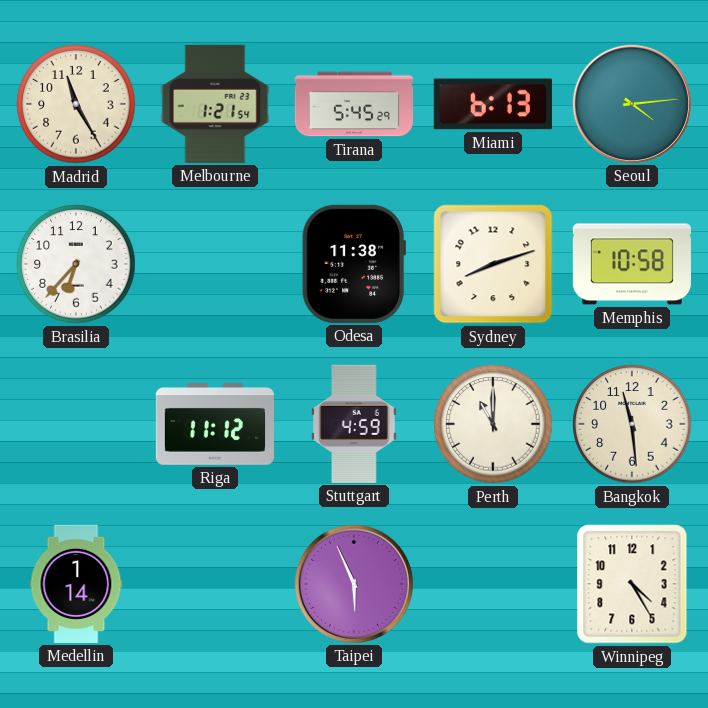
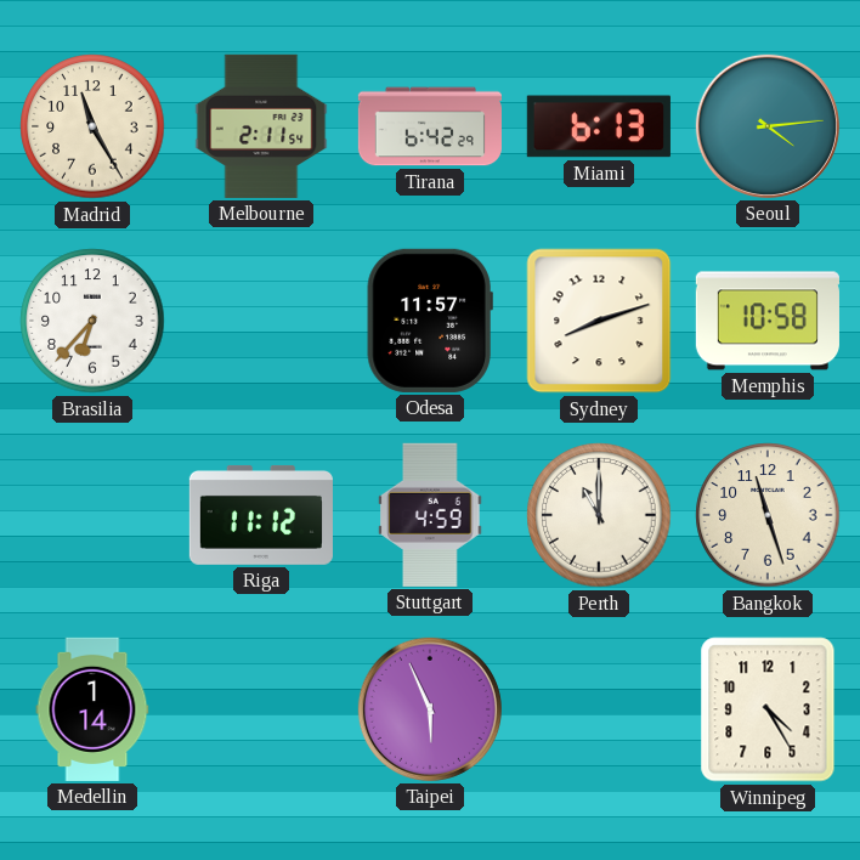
Melbourne: 1:21 -> 2:11
Tirana: 5:45 -> 6:42
Odesa: 11:38 -> 11:57
Bangkok: 11:29 -> 11:27
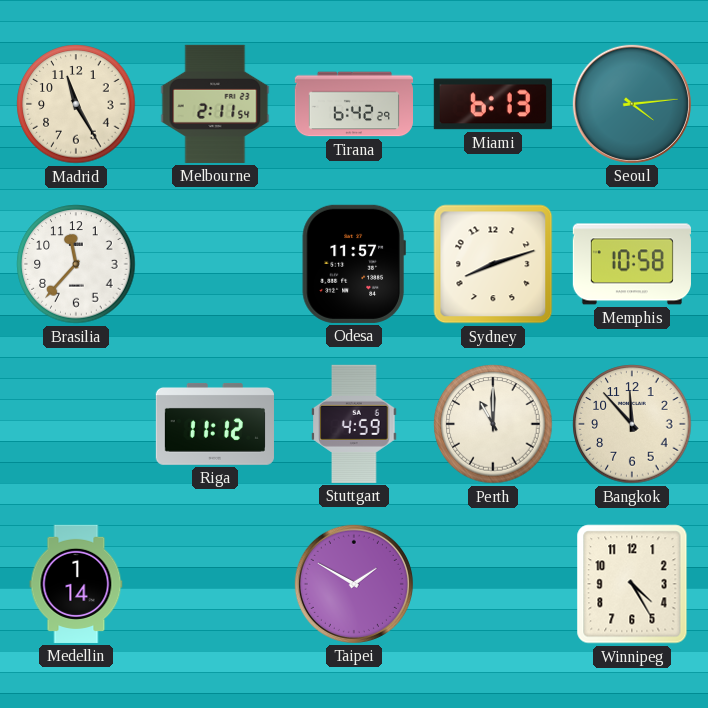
Brasilia: 6:37 -> 11:37
Bangkok: 11:27 -> 11:53
Taipei: 5:56 -> 1:50
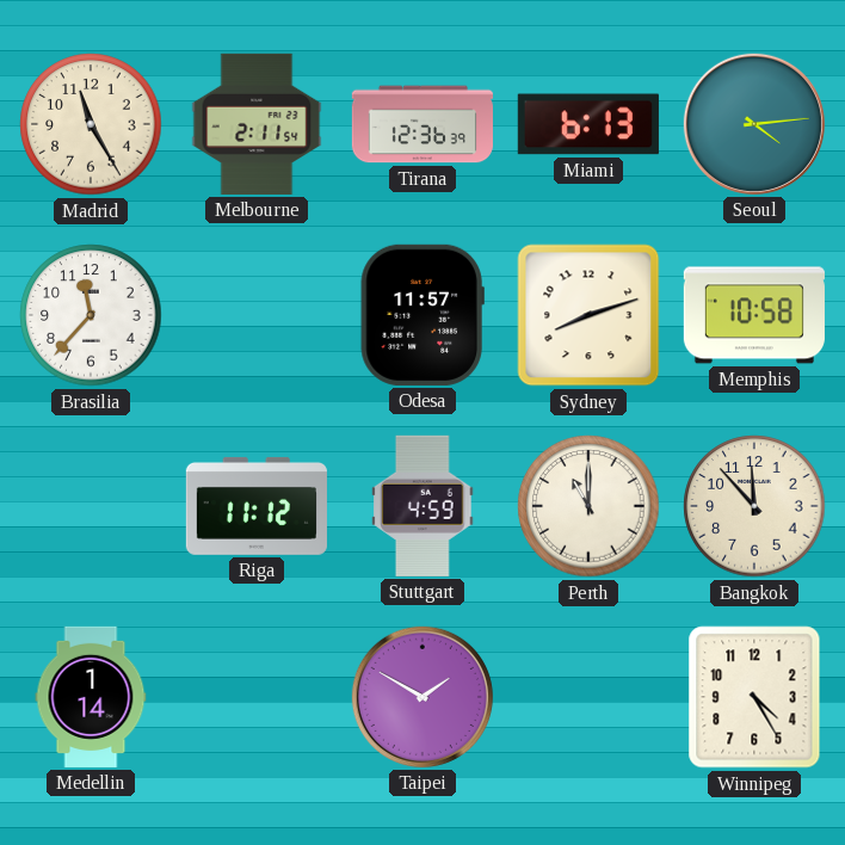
Tirana: 6:42 -> 12:36
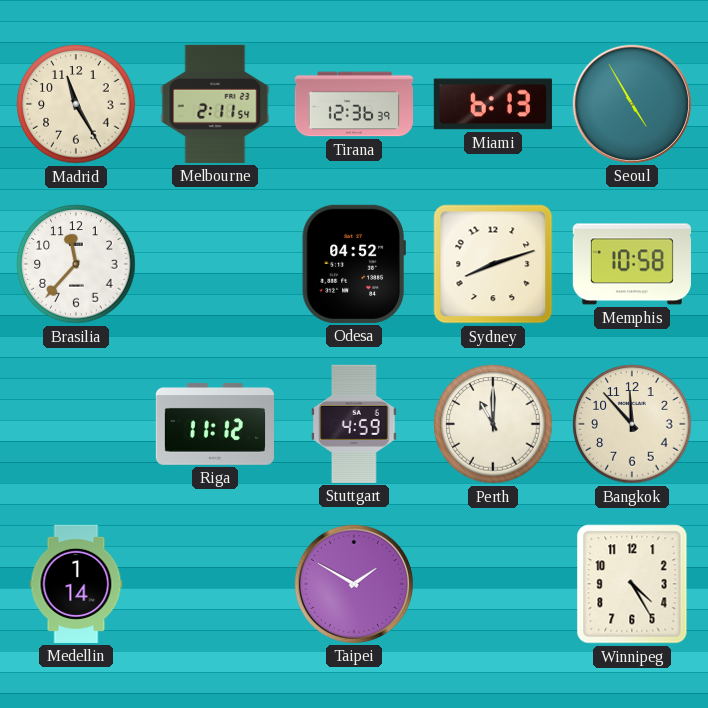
Seoul: 4:14 -> 4:55
Odesa: 11:57 -> 04:52
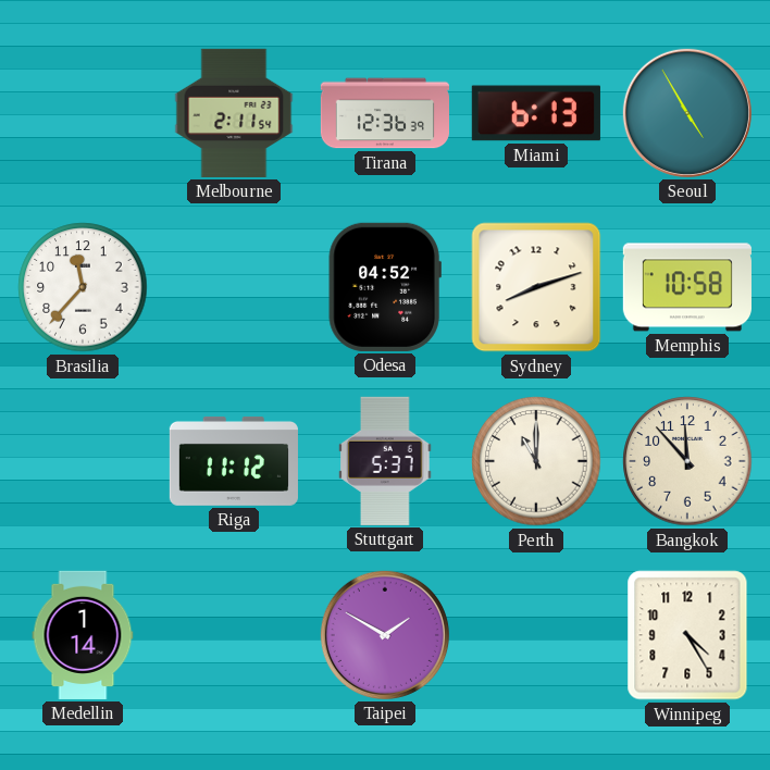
Madrid: 11:25 -> none
Stuttgart: 4:59 -> 5:37
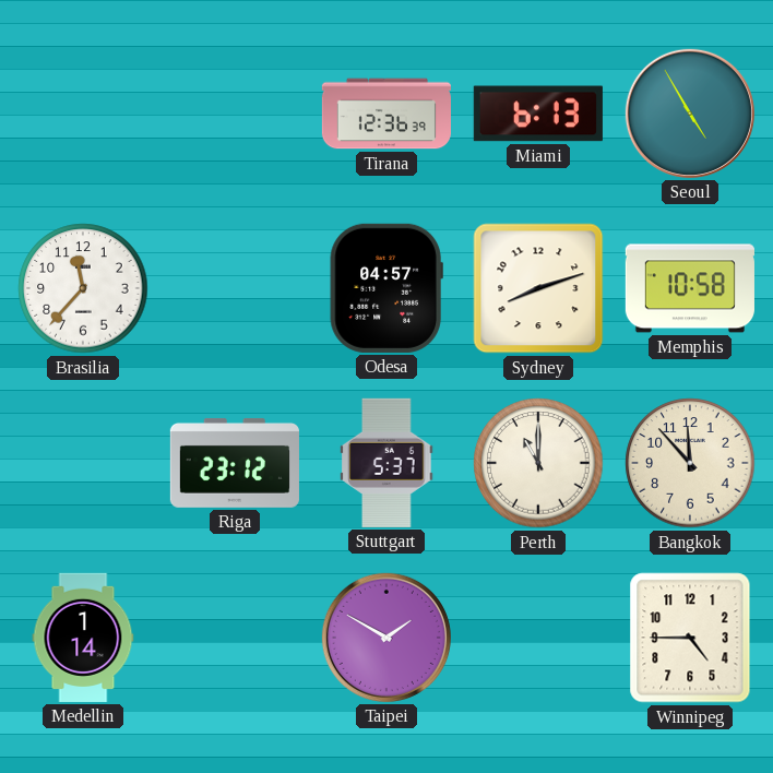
Melbourne: 2:11 -> none
Odesa: 04:52 -> 04:57
Riga: 11:12 -> 23:12
Winnipeg: 4:25 -> 4:45
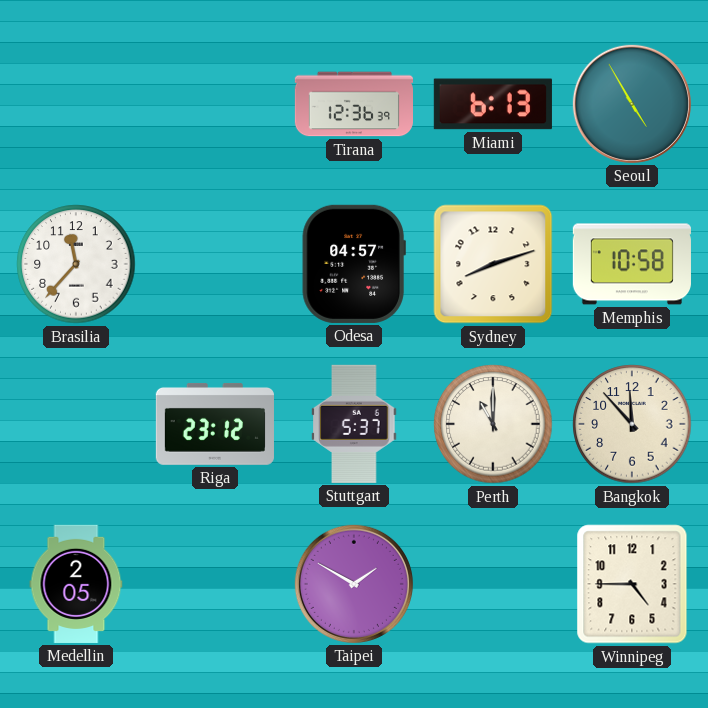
Medellin: 1:14 -> 2:05
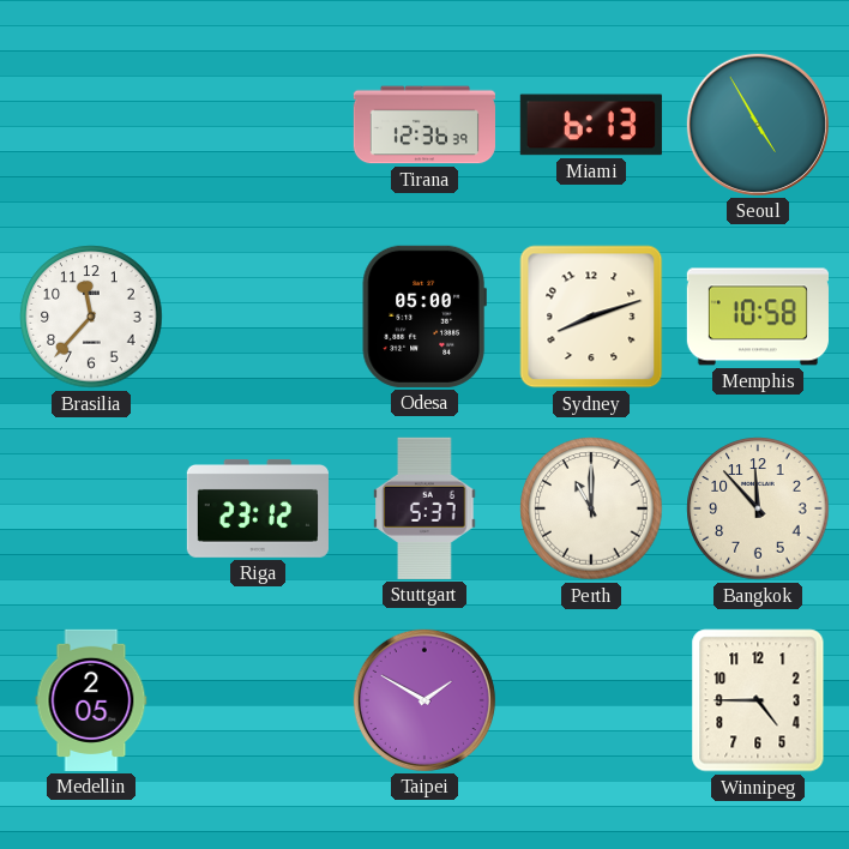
Odesa: 04:57 -> 05:00
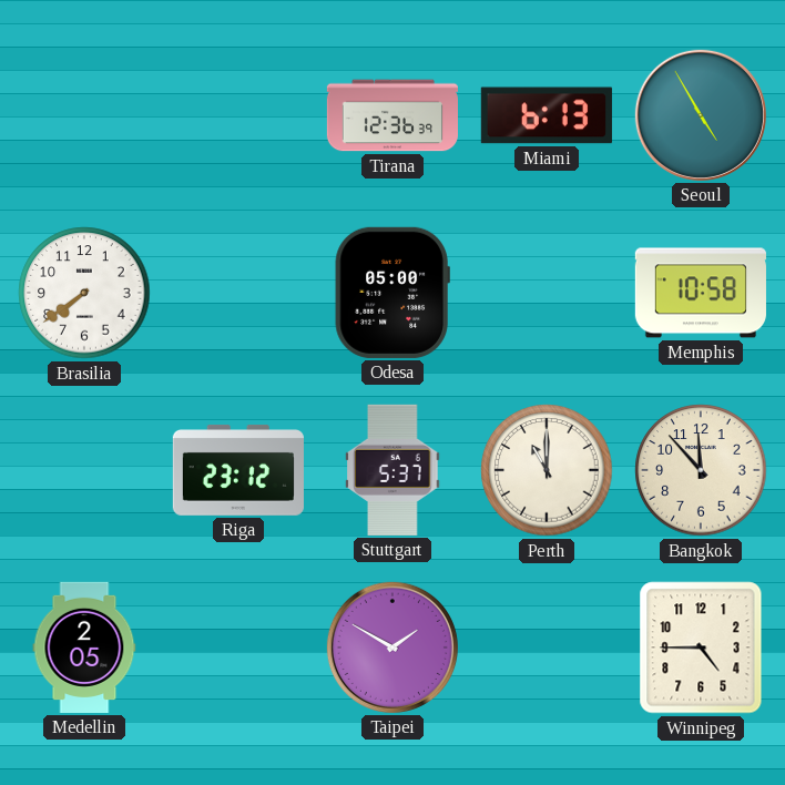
Brasilia: 11:37 -> 7:39
Sydney: 8:12 -> none
